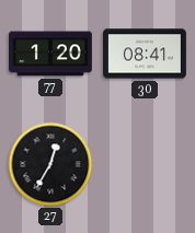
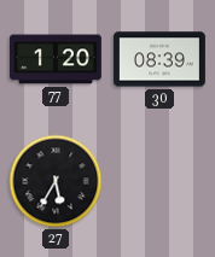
30: 08:41 -> 08:39
27: 12:35 -> 5:35
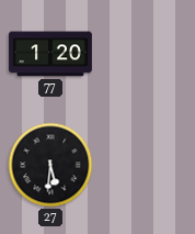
30: 08:39 -> none
27: 5:35 -> 5:31
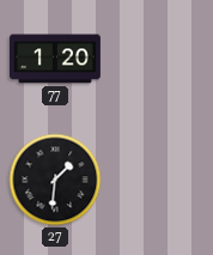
27: 5:31 -> 1:31
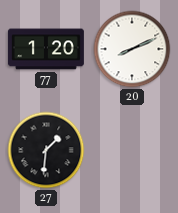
20: none -> 8:11
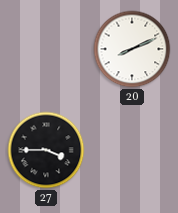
77: 1:20 -> none
27: 1:31 -> 3:45
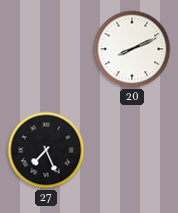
27: 3:45 -> 7:26
